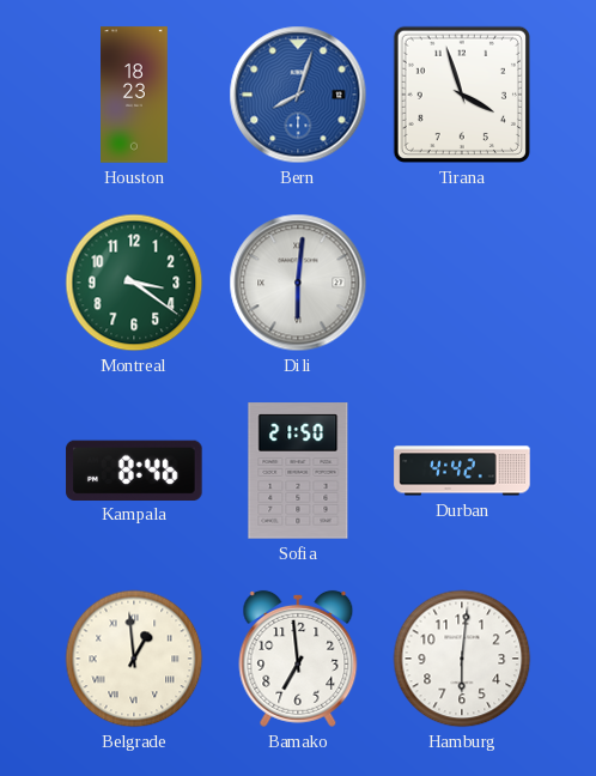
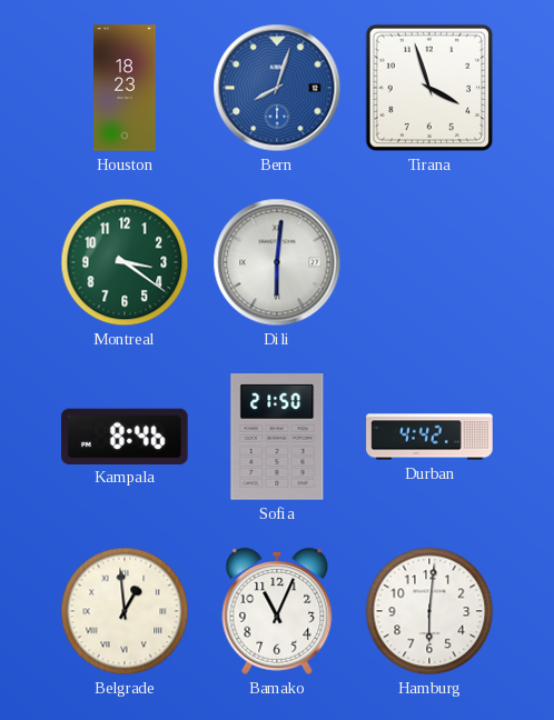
Bamako: 6:59 -> 11:04
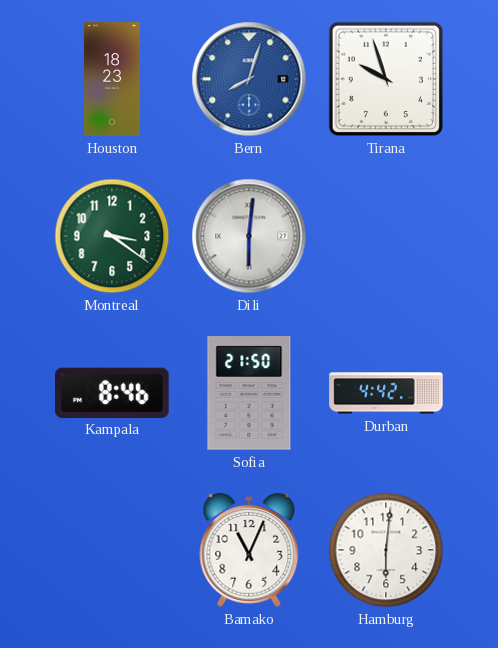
Tirana: 3:57 -> 9:57
Belgrade: 12:59 -> none
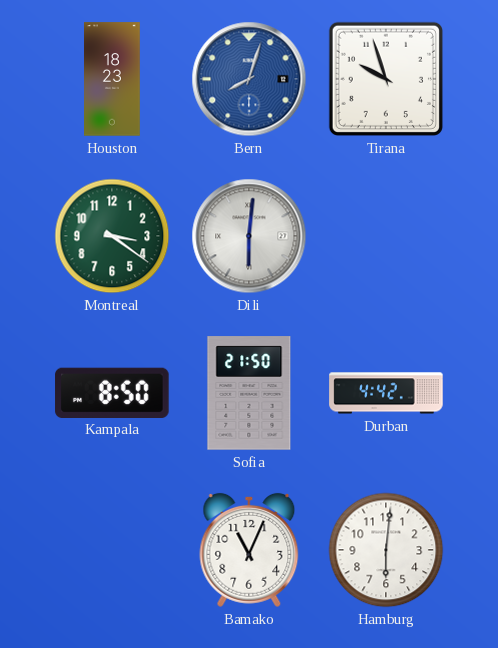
Kampala: 8:46 -> 8:50
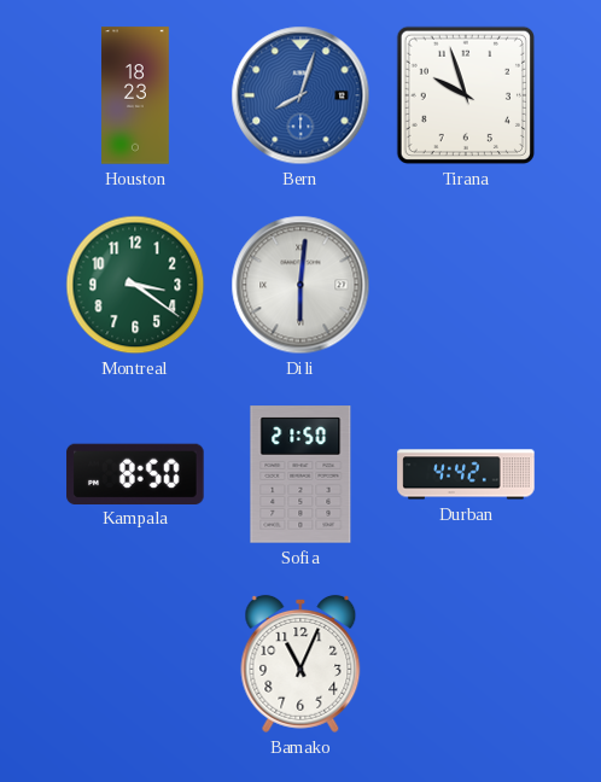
Hamburg: 6:01 -> none
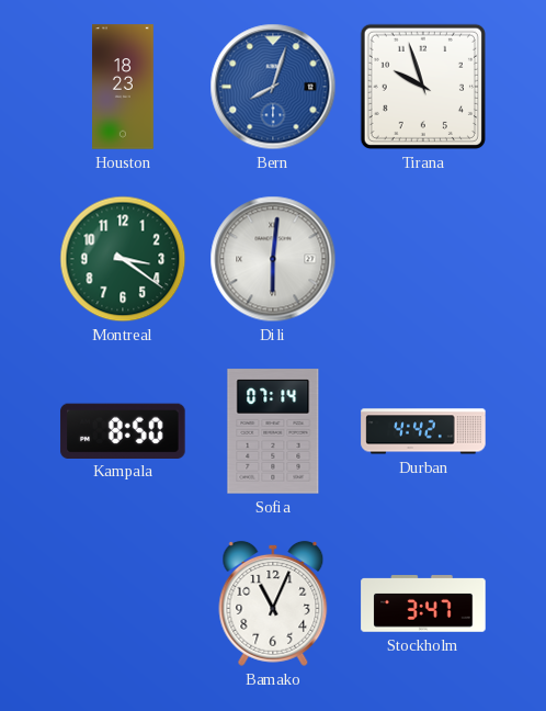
Sofia: 21:50 -> 07:14
Stockholm: none -> 3:47
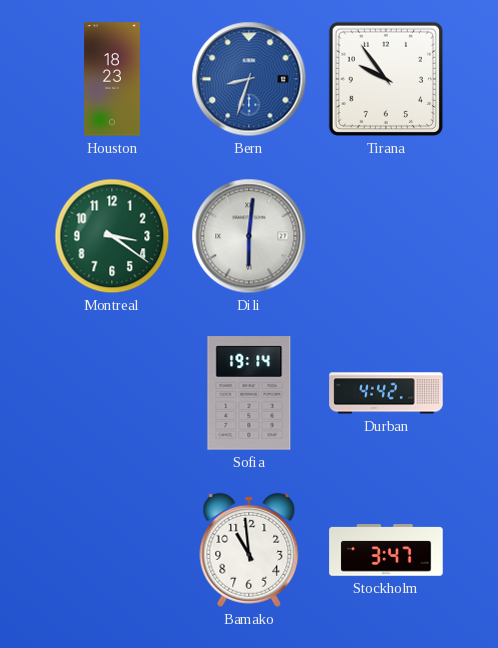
Bern: 8:03 -> 8:33
Tirana: 9:57 -> 9:54
Kampala: 8:50 -> none
Sofia: 07:14 -> 19:14
Bamako: 11:04 -> 10:59
